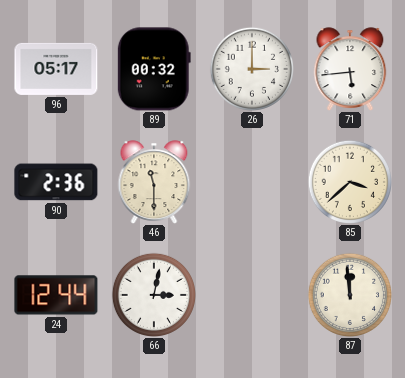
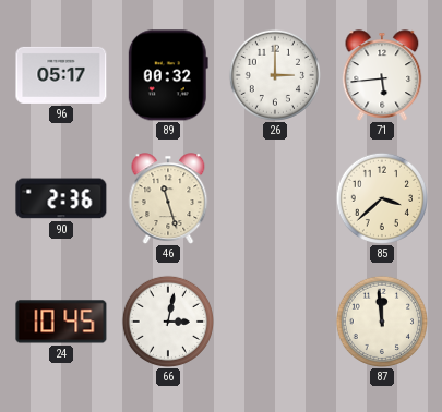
46: 11:30 -> 11:27
24: 12:44 -> 10:45
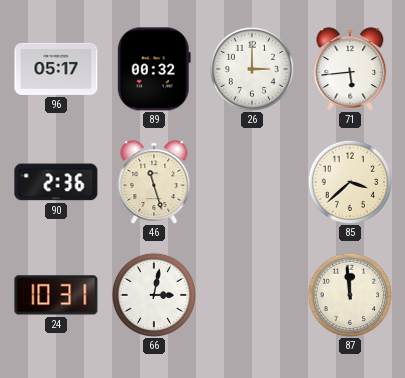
24: 10:45 -> 10:31
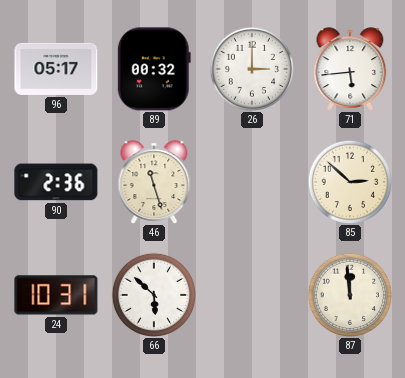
85: 3:38 -> 2:52
66: 3:02 -> 5:52
